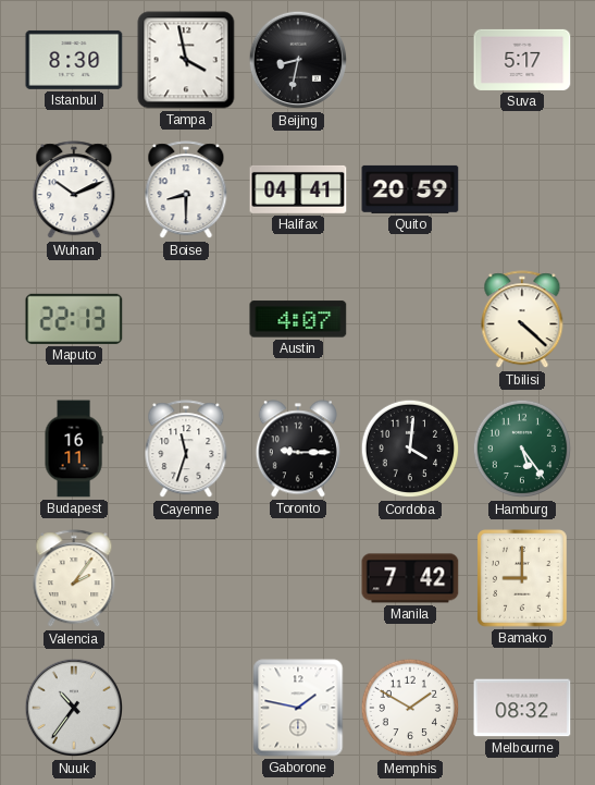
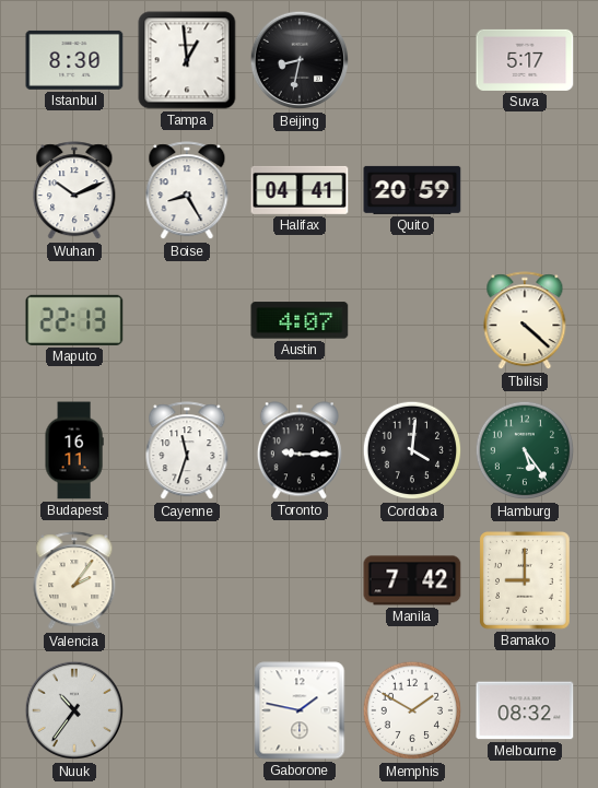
Tampa: 3:58 -> 12:59
Boise: 8:30 -> 8:25
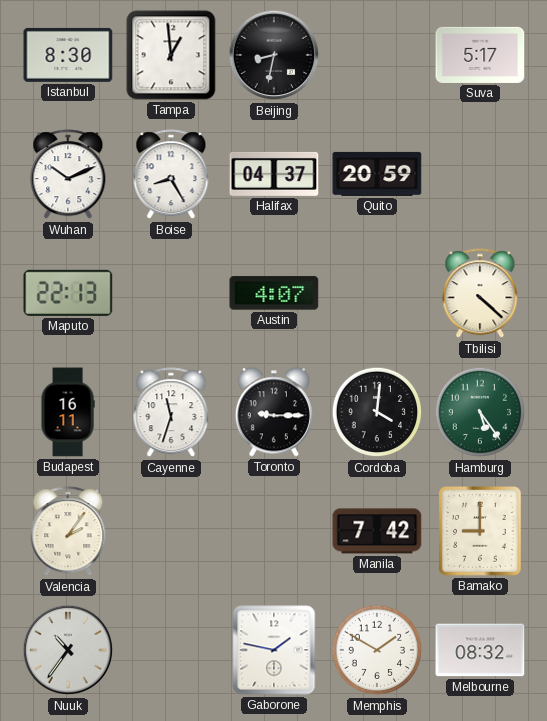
Halifax: 04:41 -> 04:37
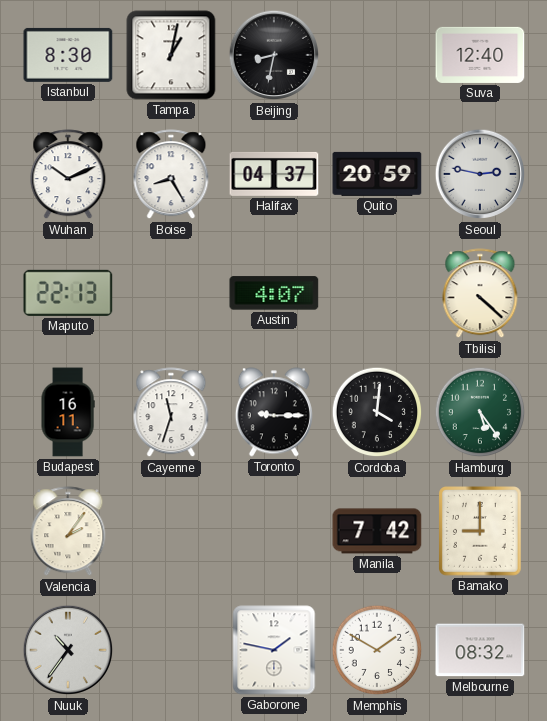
Tampa: 12:59 -> 1:02
Suva: 5:17 -> 12:40
Seoul: none -> 2:47
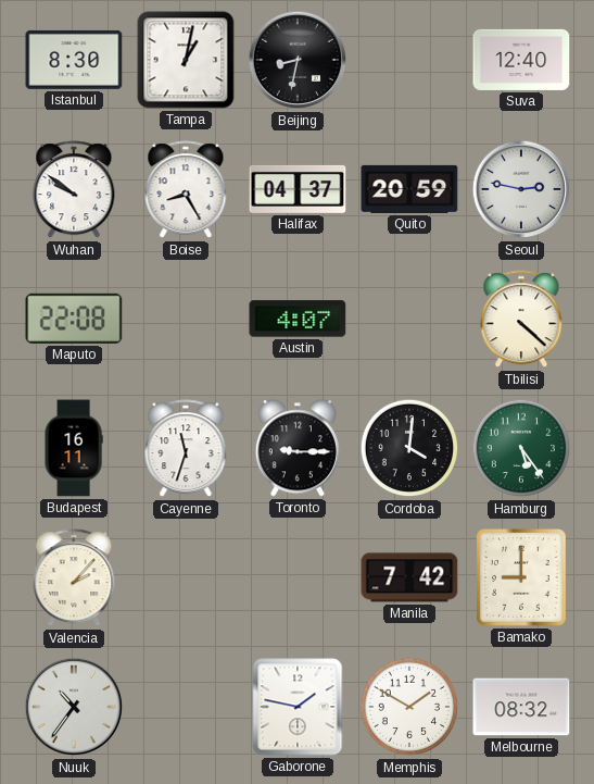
Wuhan: 10:11 -> 9:51
Maputo: 22:13 -> 22:08
Valencia: 2:06 -> 2:07
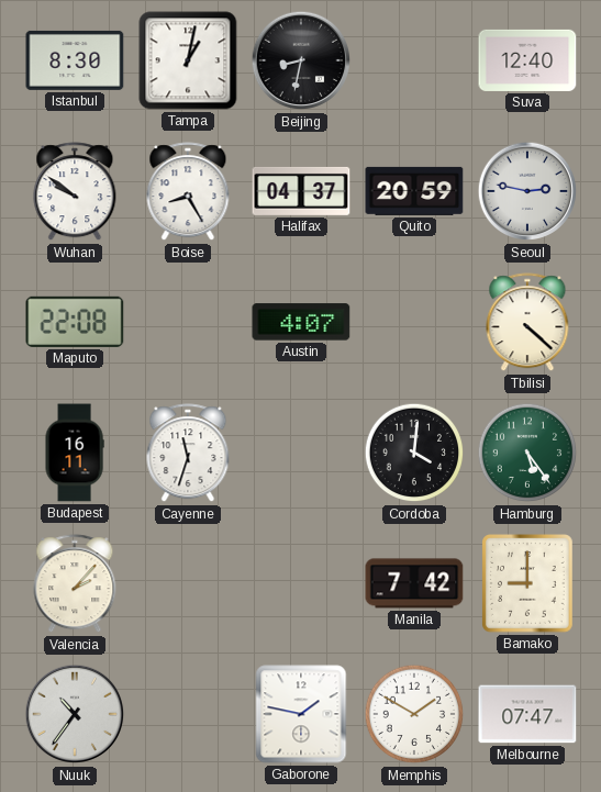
Toronto: 9:15 -> none
Melbourne: 08:32 -> 07:47
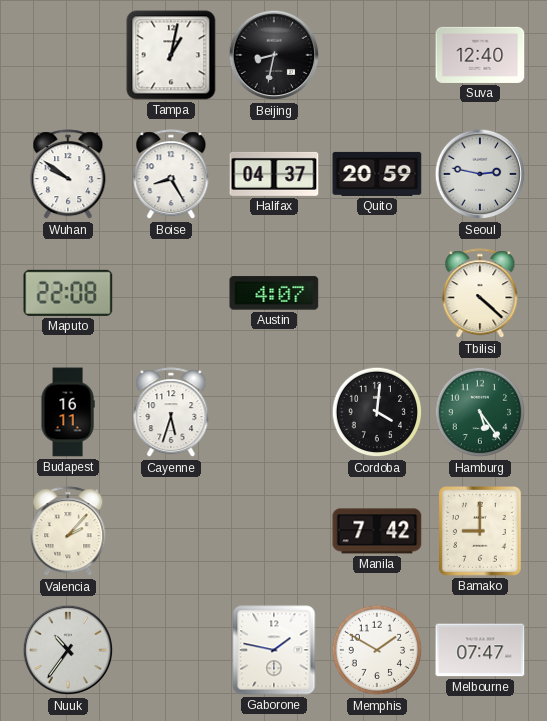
Istanbul: 8:30 -> none
Cayenne: 11:33 -> 5:33
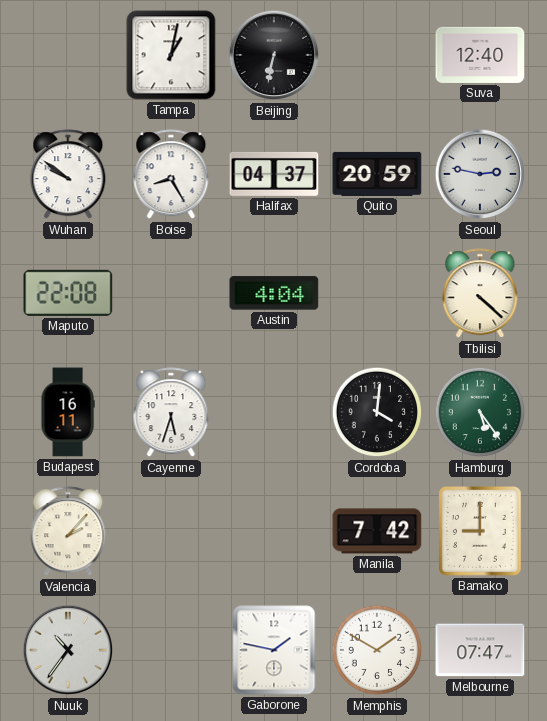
Beijing: 8:32 -> 6:32
Austin: 4:07 -> 4:04
